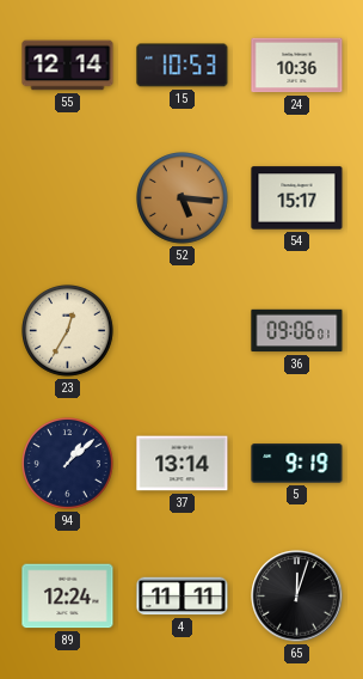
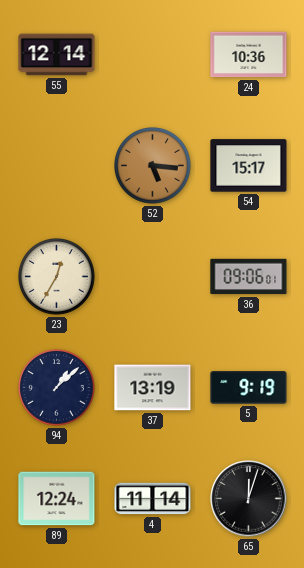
15: 10:53 -> none
37: 13:14 -> 13:19
4: 11:11 -> 11:14
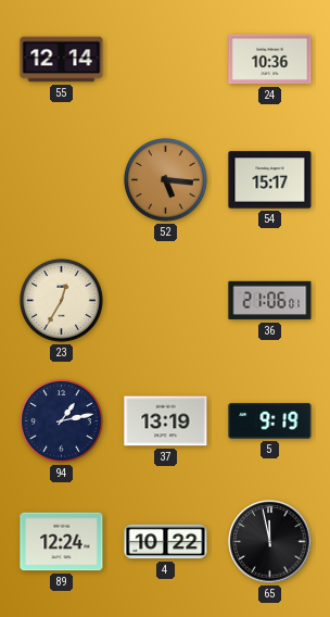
36: 09:06 -> 21:06
94: 1:08 -> 1:13
4: 11:14 -> 10:22
65: 12:03 -> 11:58
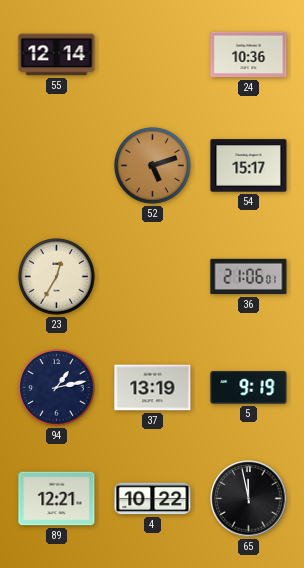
52: 5:16 -> 5:12
89: 12:24 -> 12:21
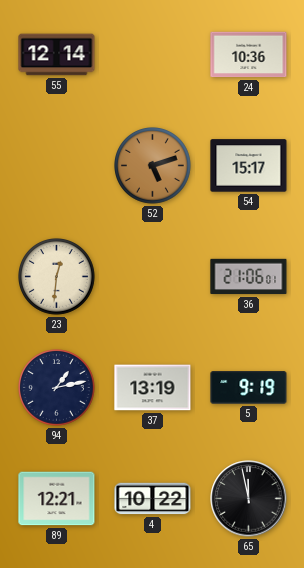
23: 12:35 -> 12:31
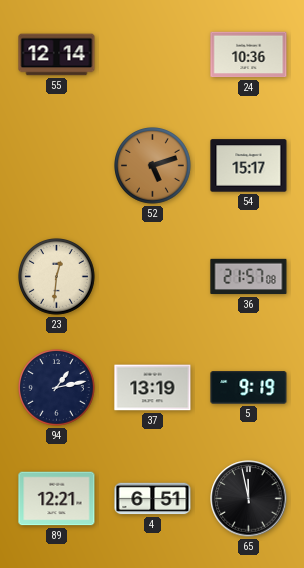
36: 21:06 -> 21:57
4: 10:22 -> 6:51
